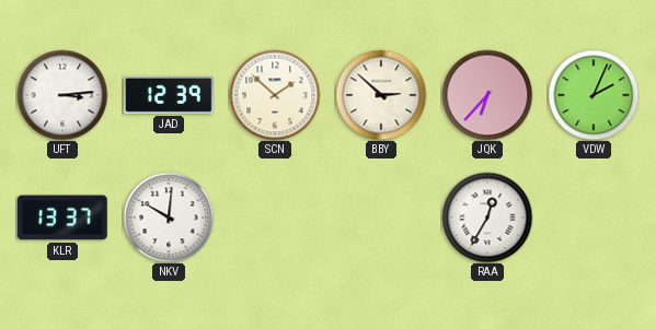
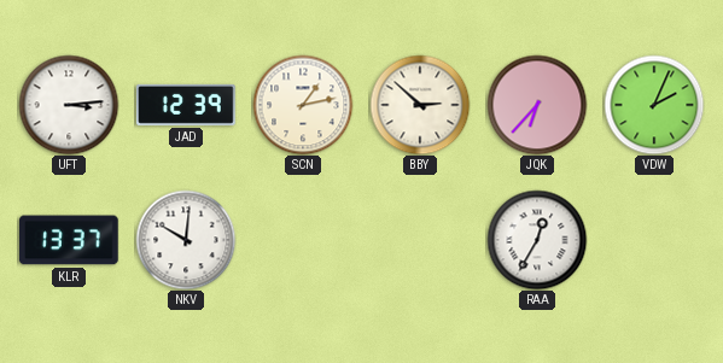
SCN: 1:52 -> 1:13
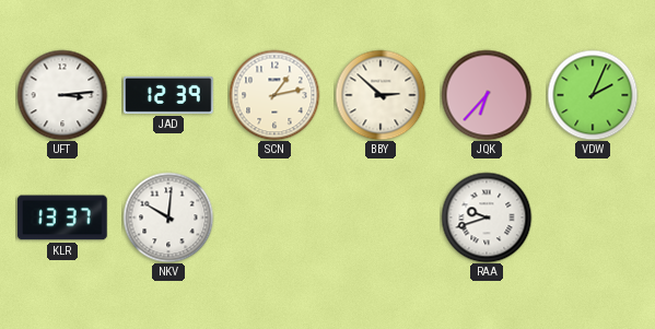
RAA: 12:35 -> 9:42
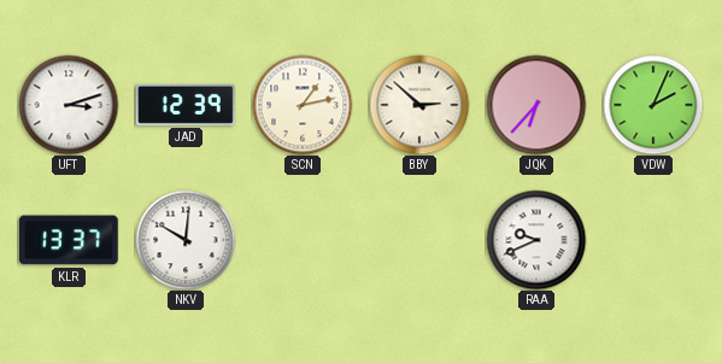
UFT: 3:14 -> 3:12
RAA: 9:42 -> 9:41
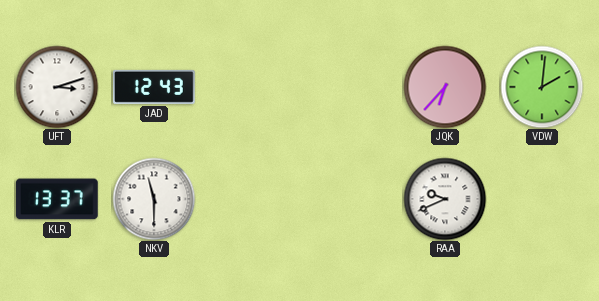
JAD: 12:39 -> 12:43
SCN: 1:13 -> none
BBY: 2:52 -> none
VDW: 2:04 -> 2:01
NKV: 10:01 -> 11:30
